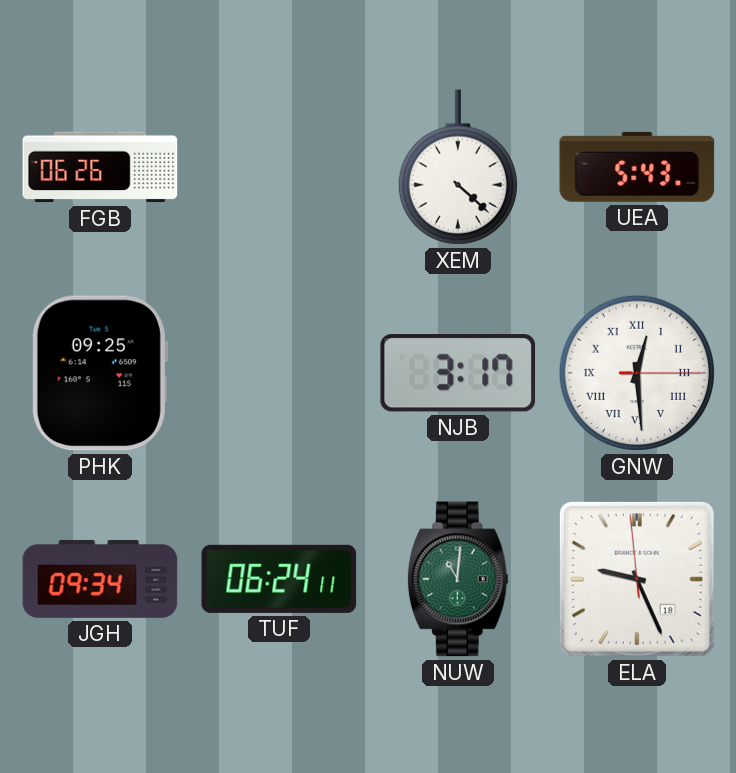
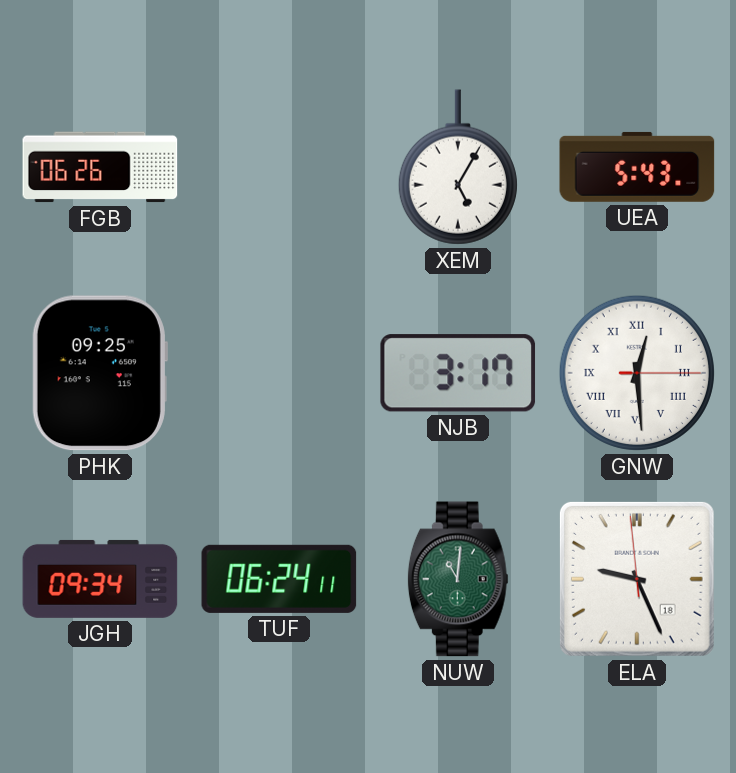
XEM: 4:22 -> 5:05
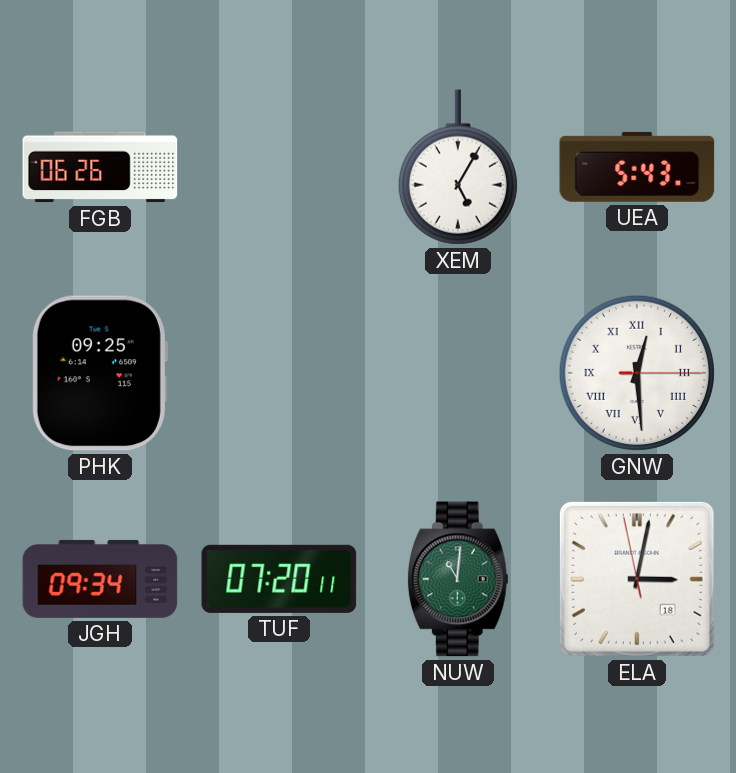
NJB: 3:17 -> none
TUF: 06:24 -> 07:20
ELA: 9:25 -> 3:01
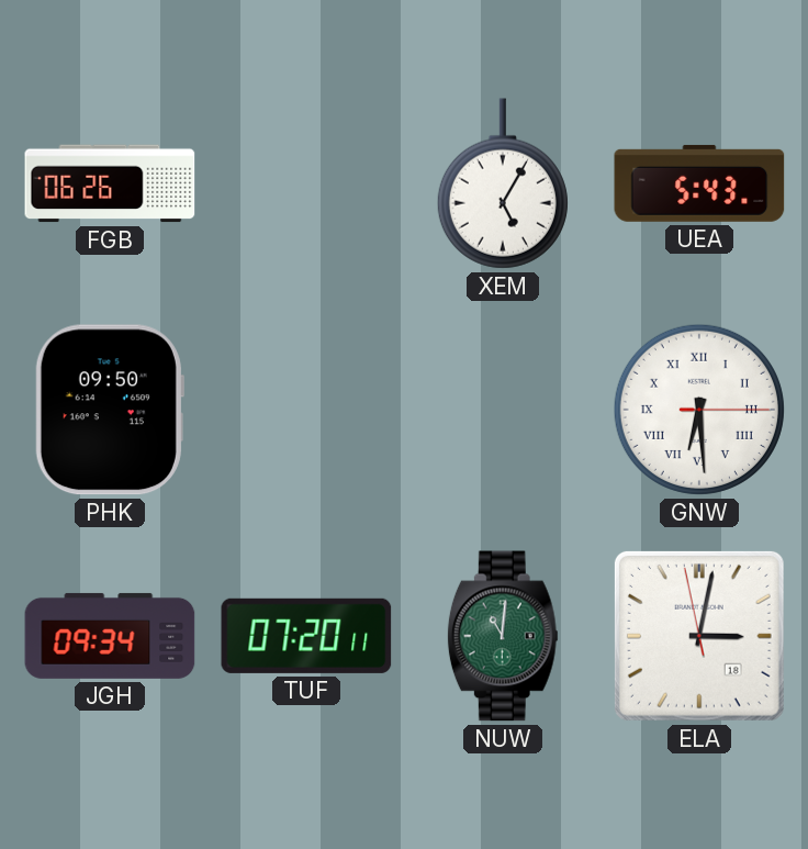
PHK: 09:25 -> 09:50
GNW: 12:29 -> 6:29
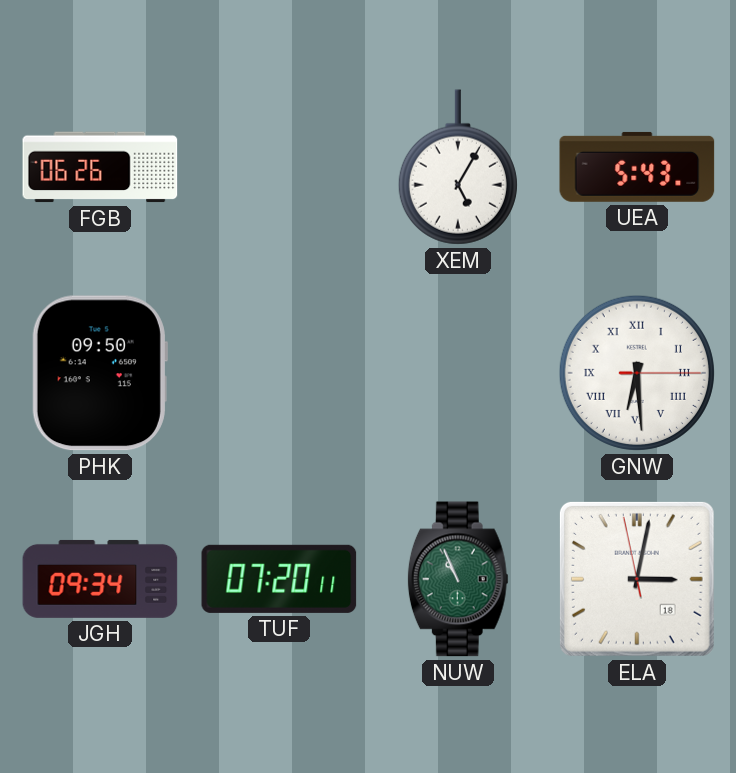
NUW: 11:01 -> 10:56
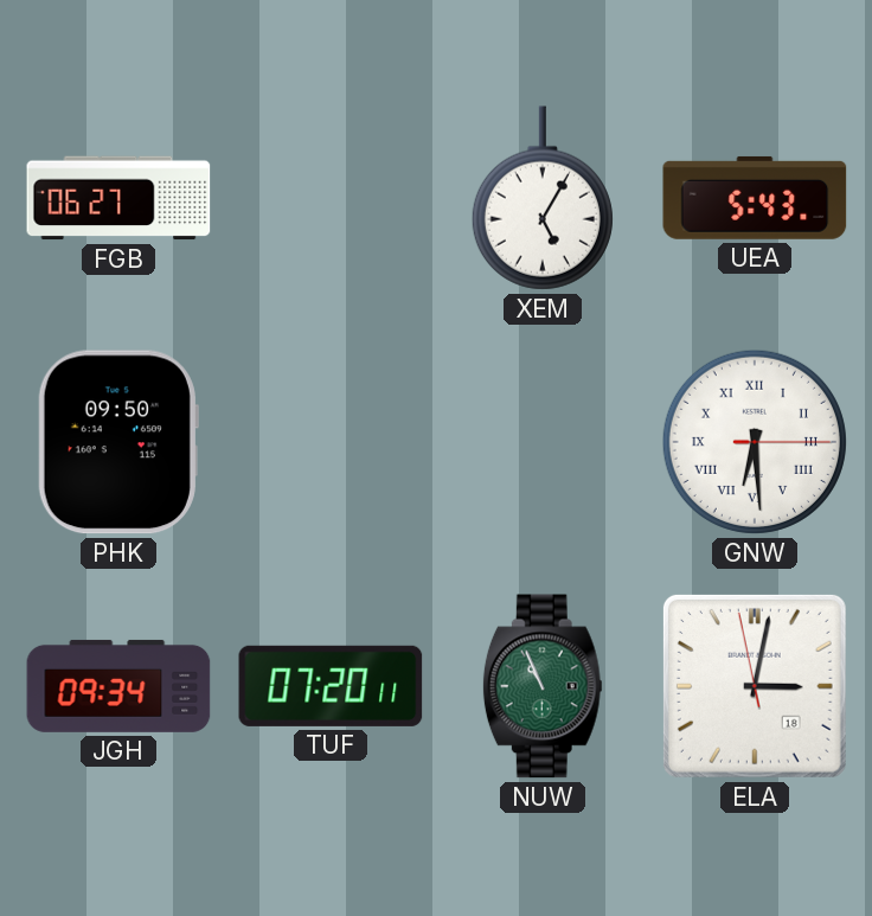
FGB: 06:26 -> 06:27
